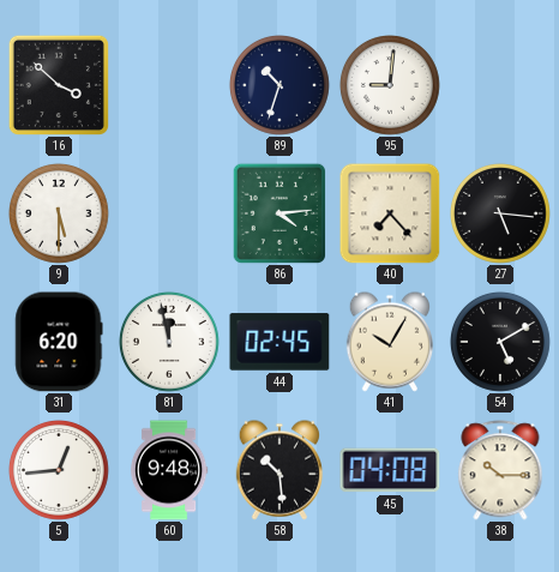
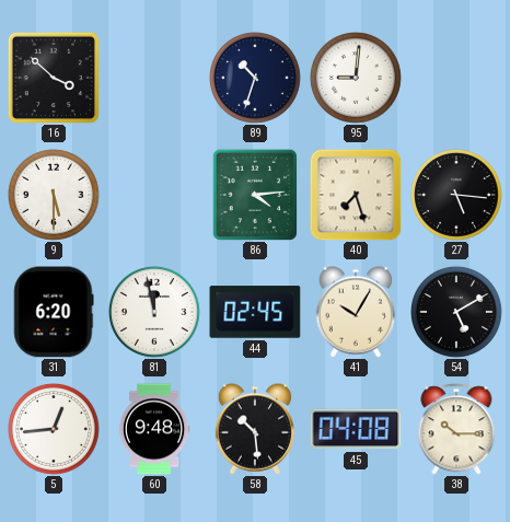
40: 7:23 -> 7:27
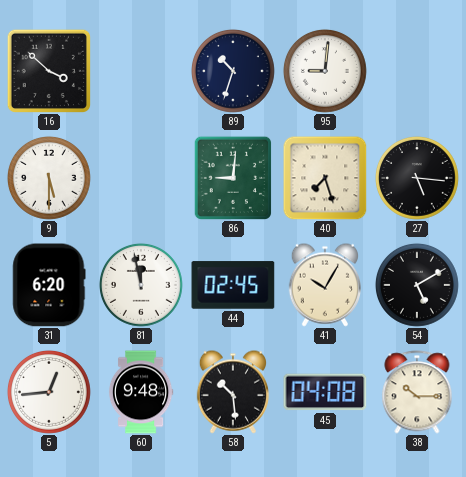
86: 4:14 -> 9:01
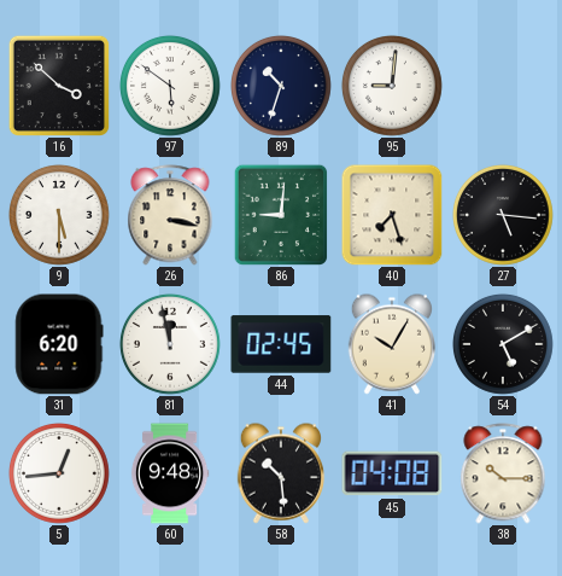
97: none -> 5:51
26: none -> 3:17
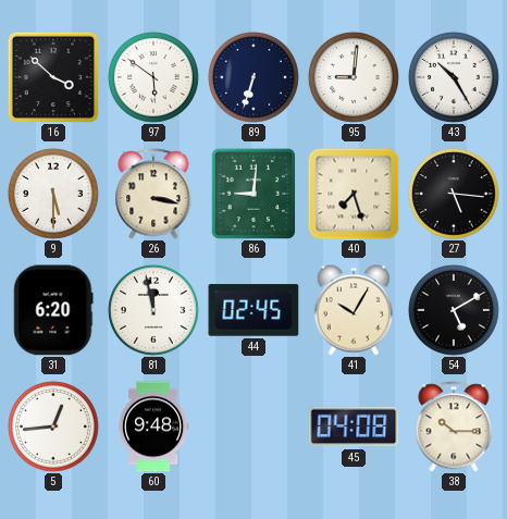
89: 10:33 -> 6:33
43: none -> 10:25
58: 10:29 -> none
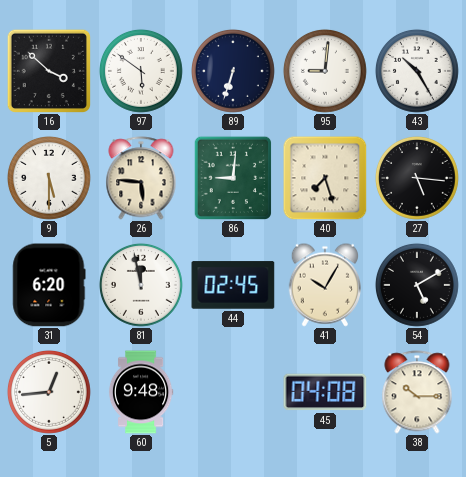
26: 3:17 -> 5:46
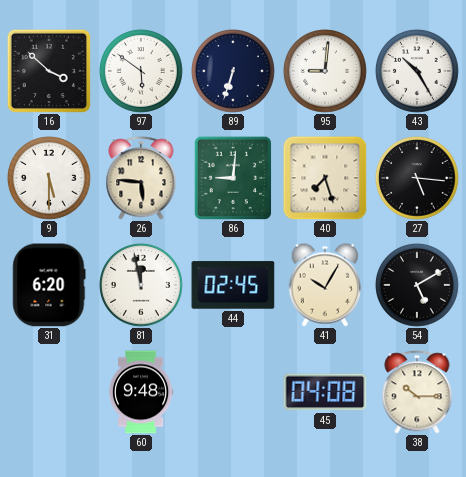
5: 12:44 -> none
